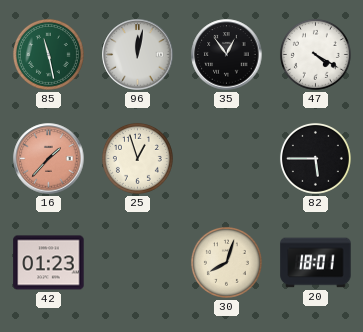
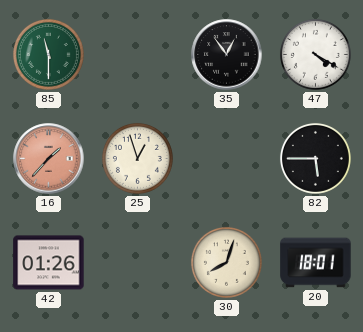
85: 11:28 -> 11:30
96: 12:02 -> none
42: 01:23 -> 01:26
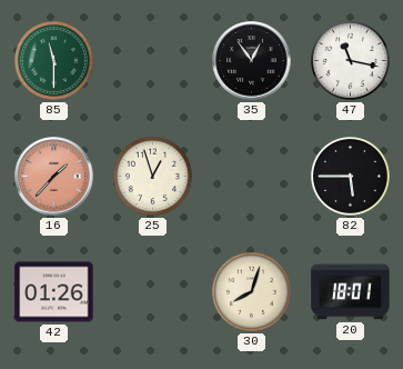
47: 4:20 -> 11:17
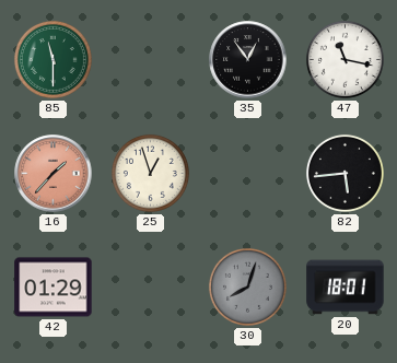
82: 5:45 -> 5:44
42: 01:26 -> 01:29
30 dial: cream -> grey
